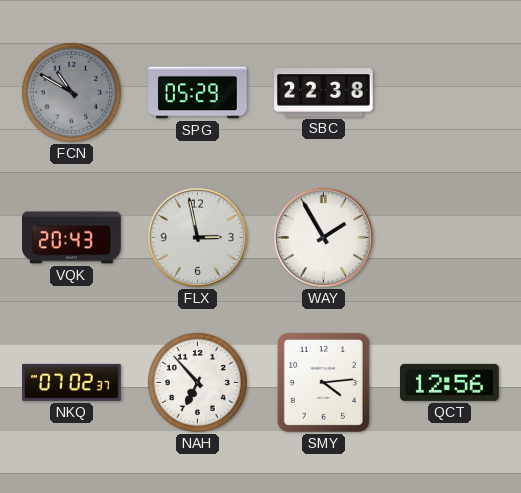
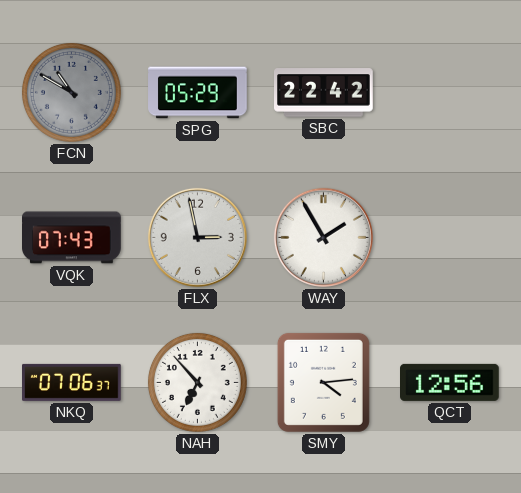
SBC: 22:38 -> 22:42
VQK: 20:43 -> 07:43
NKQ: 07:02 -> 07:06
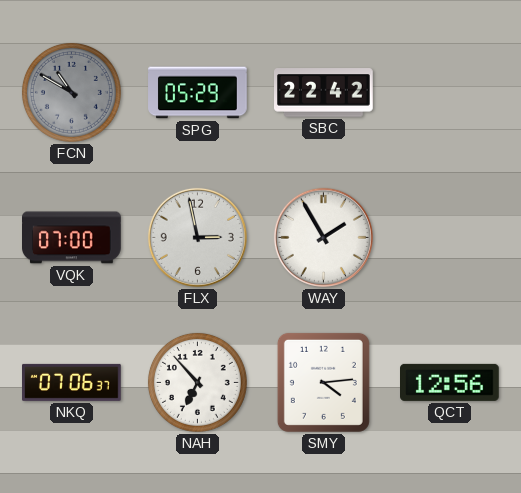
VQK: 07:43 -> 07:00
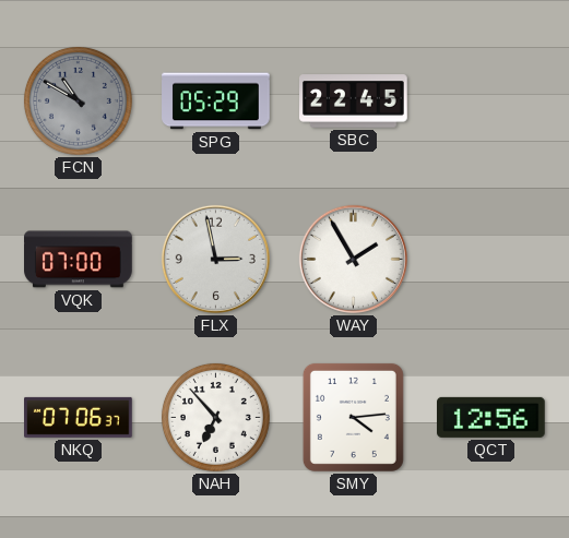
SBC: 22:42 -> 22:45
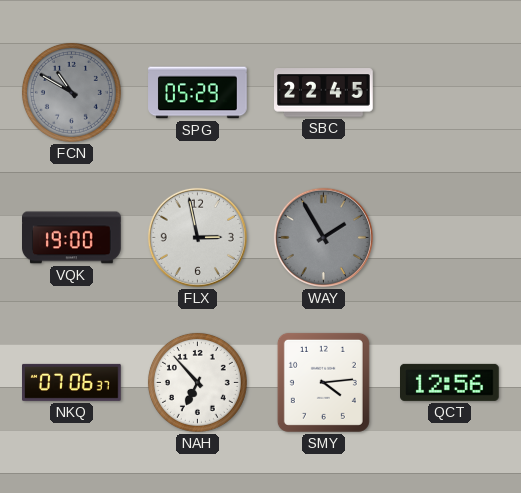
VQK: 07:00 -> 19:00
WAY dial: white -> grey
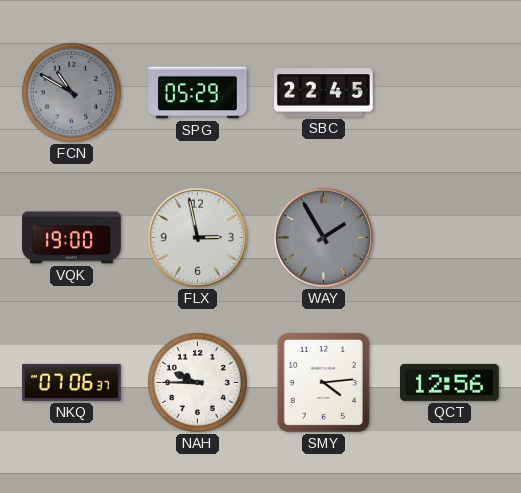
NAH: 6:53 -> 9:45
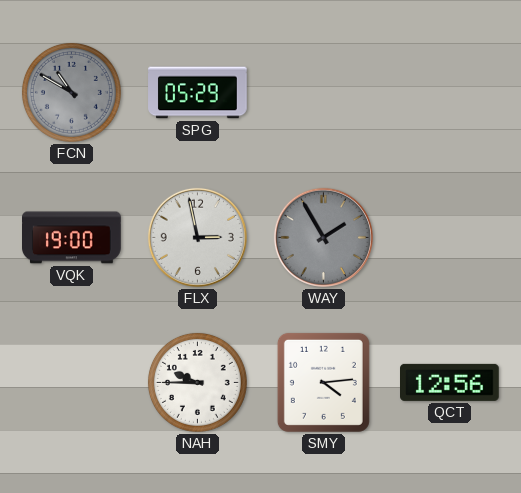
SBC: 22:45 -> none
NKQ: 07:06 -> none
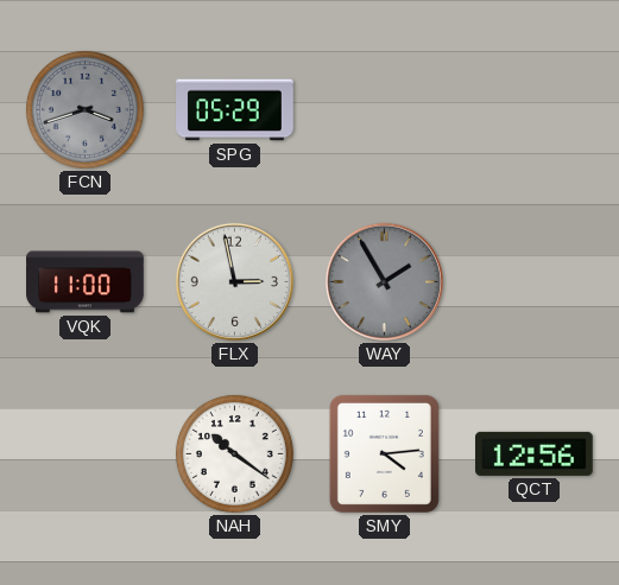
FCN: 10:50 -> 3:42
VQK: 19:00 -> 11:00
NAH: 9:45 -> 10:21
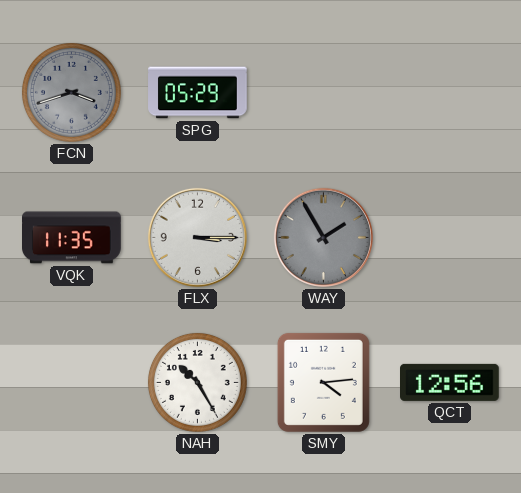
VQK: 11:00 -> 11:35
FLX: 2:58 -> 3:15
NAH: 10:21 -> 10:25
